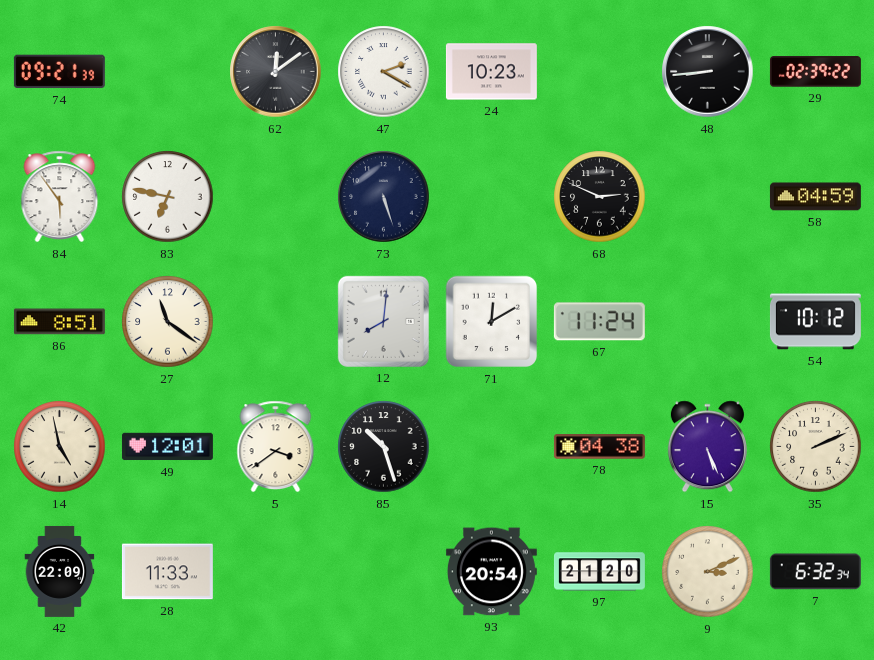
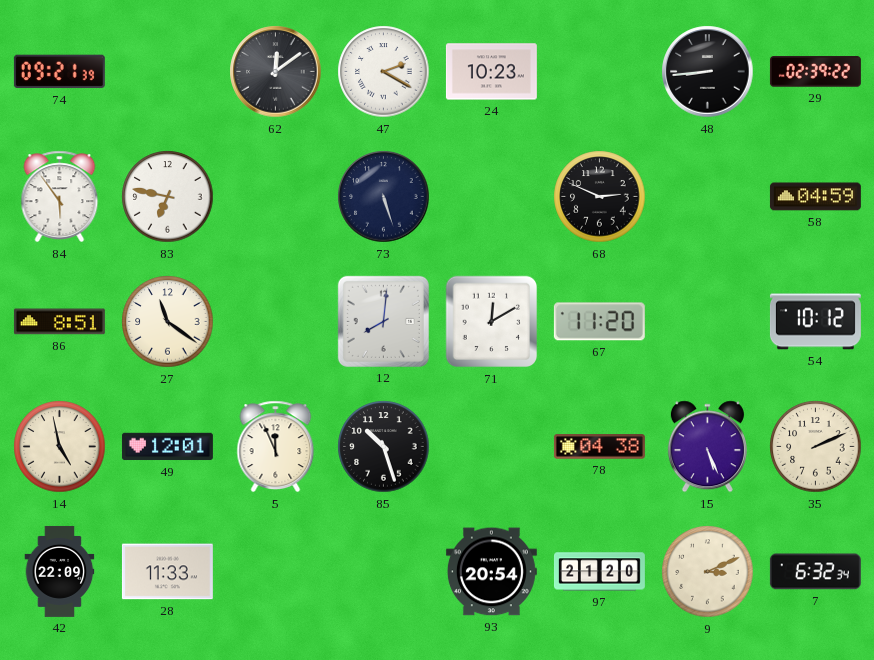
67: 11:24 -> 11:20
5: 3:39 -> 11:56
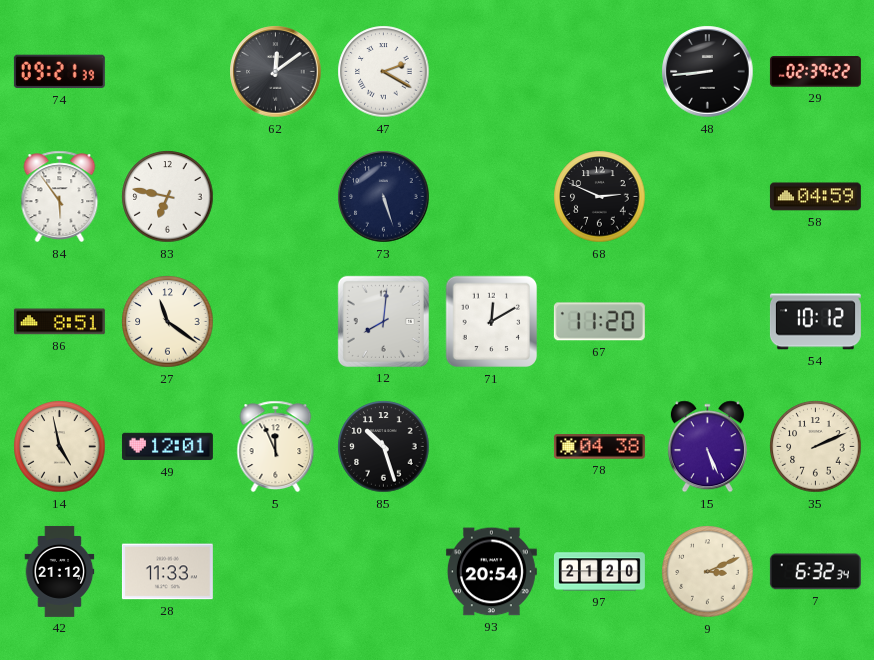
24: 10:23 -> none
42: 22:09 -> 21:12
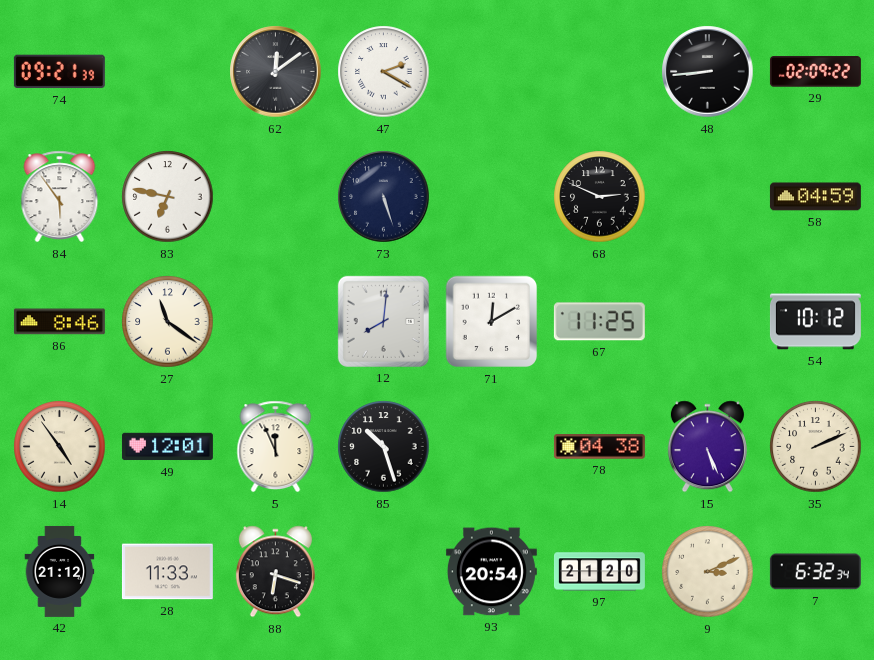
29: 02:39 -> 02:09
86: 8:51 -> 8:46
67: 11:20 -> 11:25
14: 4:58 -> 4:54
88: none -> 6:18
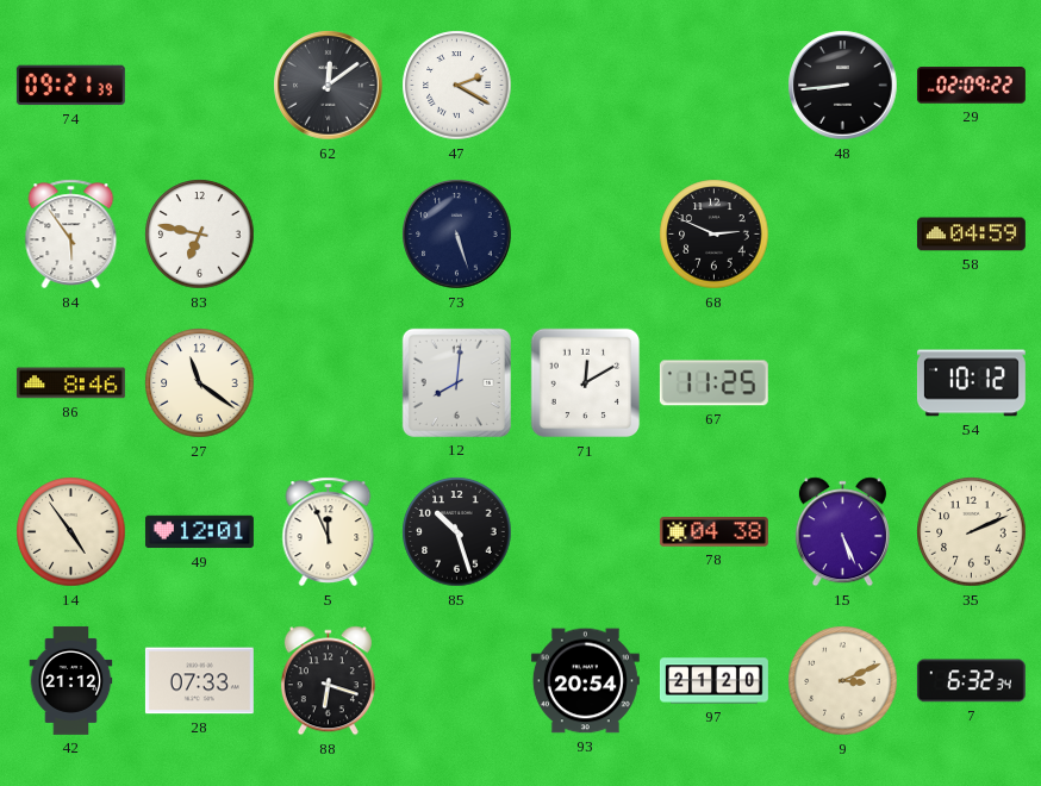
28: 11:33 -> 07:33
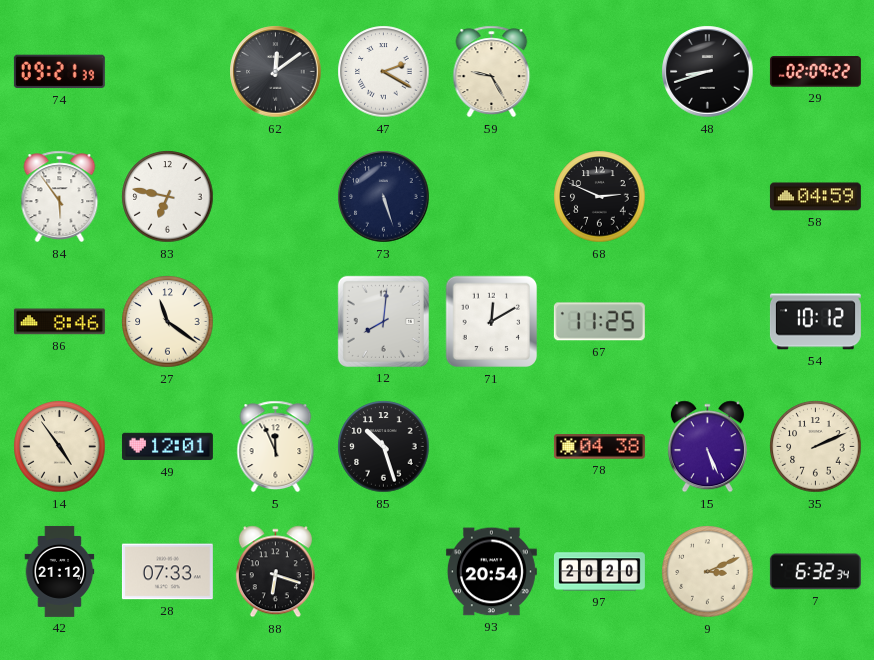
59: none -> 9:25
48: 8:44 -> 8:42
97: 21:20 -> 20:20
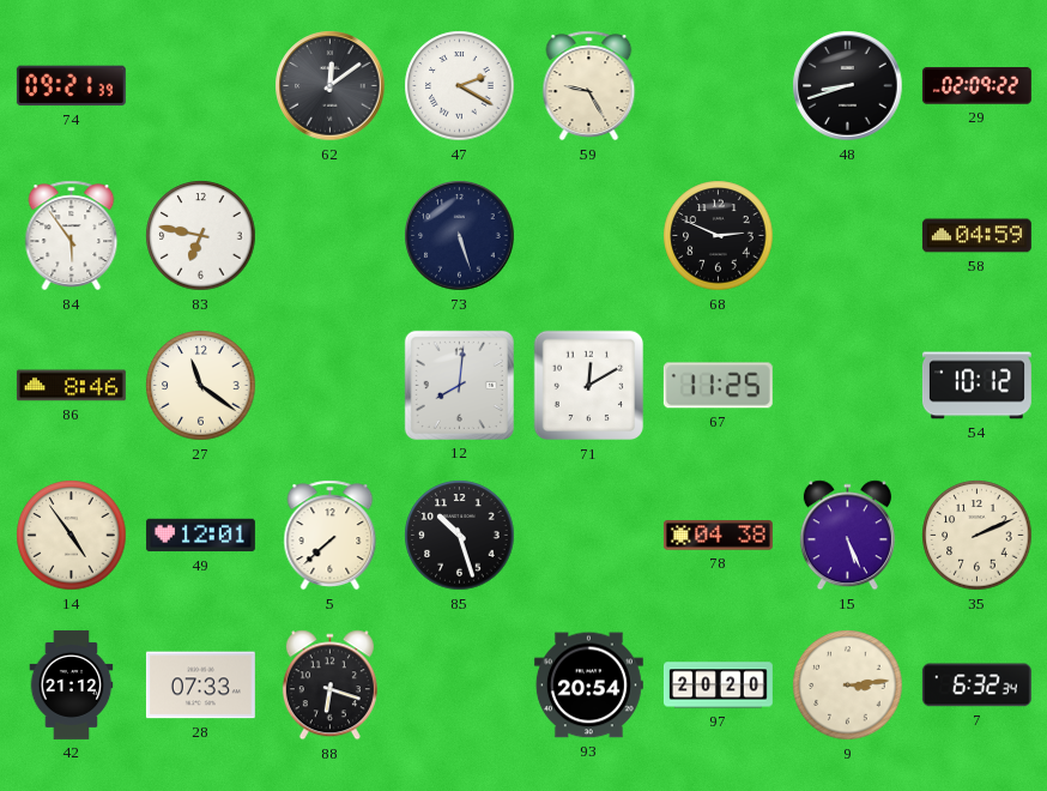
5: 11:56 -> 7:38
9: 3:11 -> 3:14
